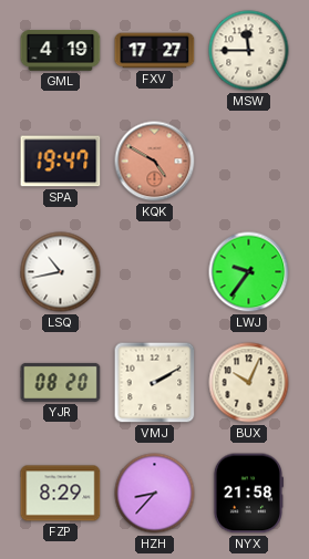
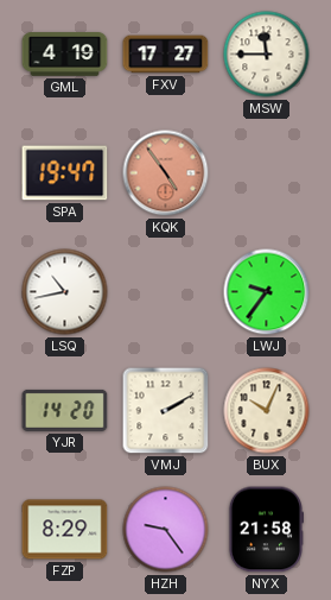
KQK: 4:50 -> 4:54
YJR: 08:20 -> 14:20
HZH: 8:37 -> 9:24
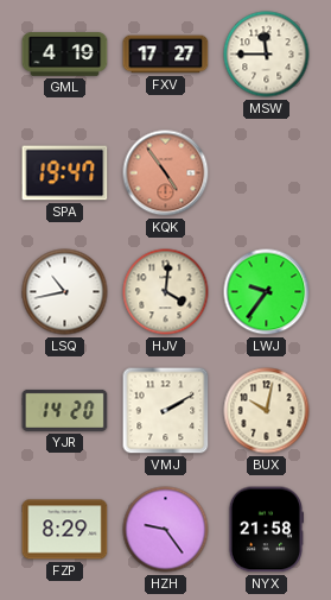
HJV: none -> 4:01
BUX: 10:04 -> 10:02
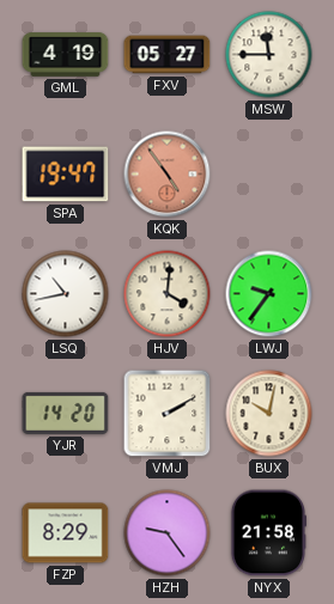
FXV: 17:27 -> 05:27
